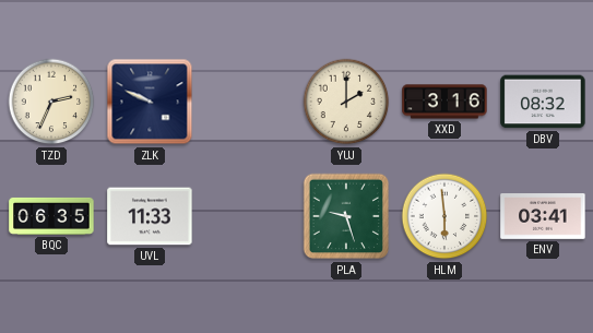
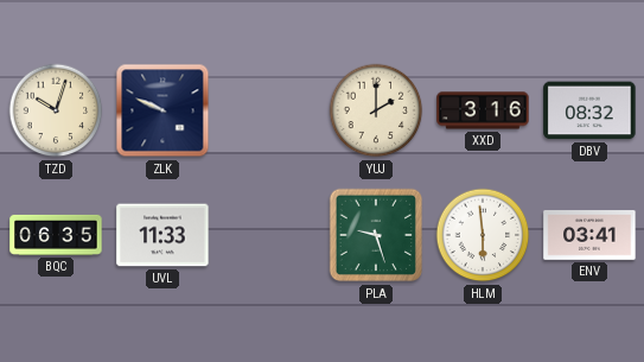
TZD: 2:34 -> 10:03
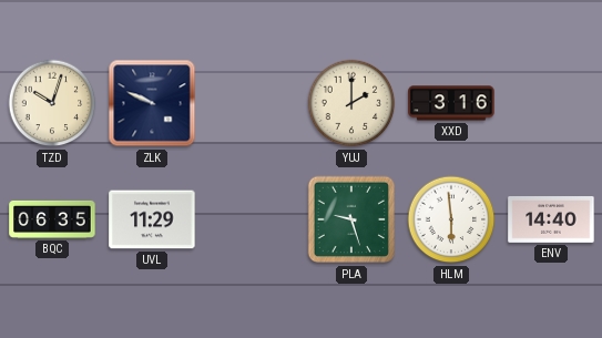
DBV: 08:32 -> none
UVL: 11:33 -> 11:29
ENV: 03:41 -> 14:40
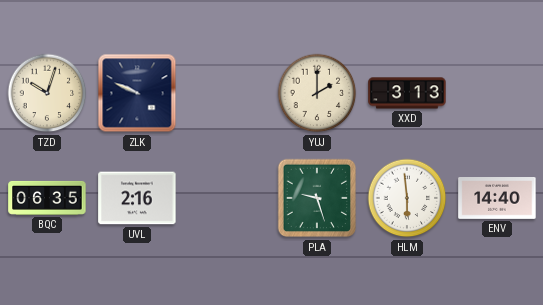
XXD: 3:16 -> 3:13
UVL: 11:29 -> 2:16
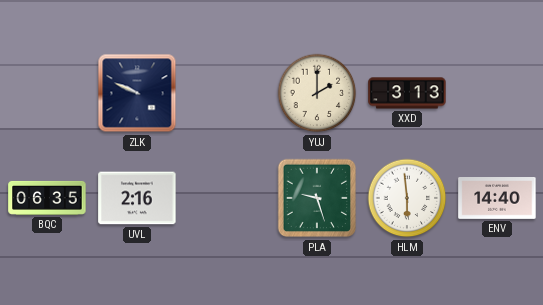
TZD: 10:03 -> none
